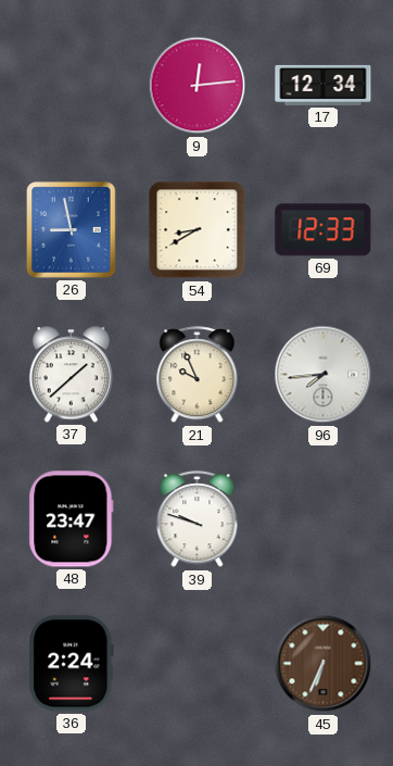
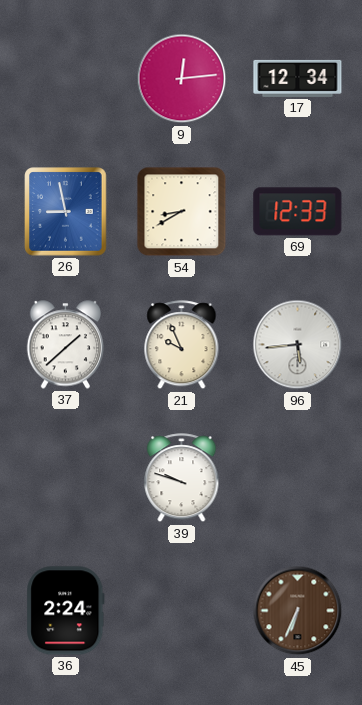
96: 7:44 -> 5:44
48: 23:47 -> none
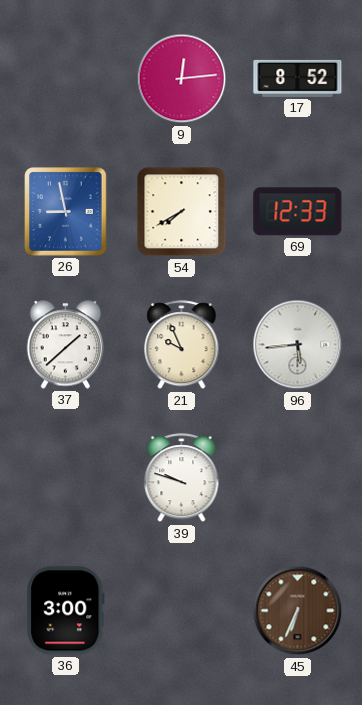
17: 12:34 -> 8:52
54: 8:40 -> 7:40
36: 2:24 -> 3:00
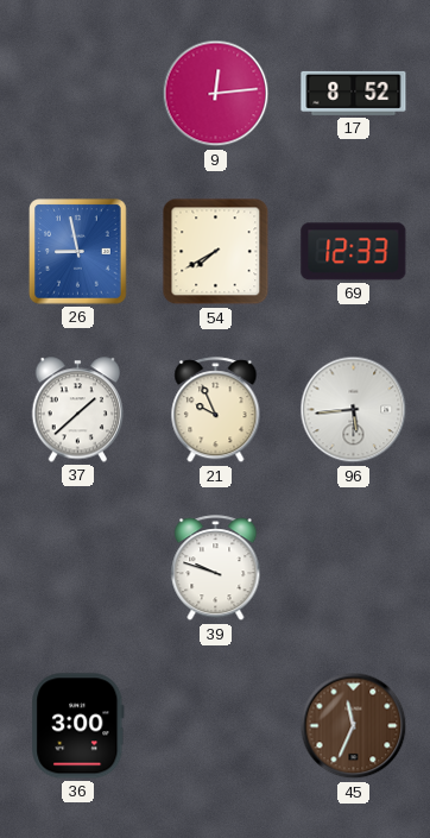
45: 6:34 -> 11:34
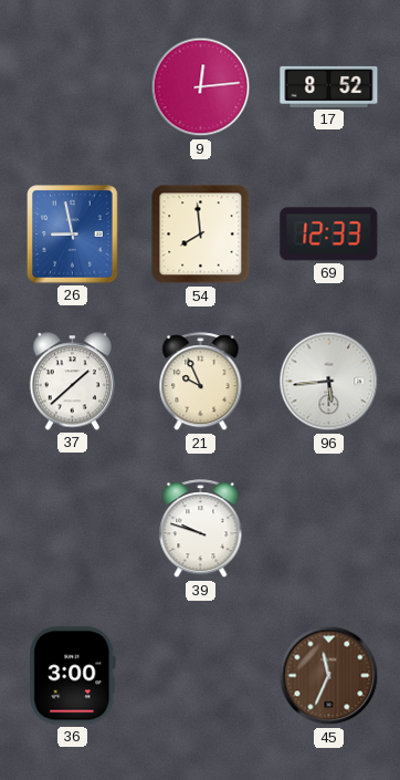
54: 7:40 -> 7:59
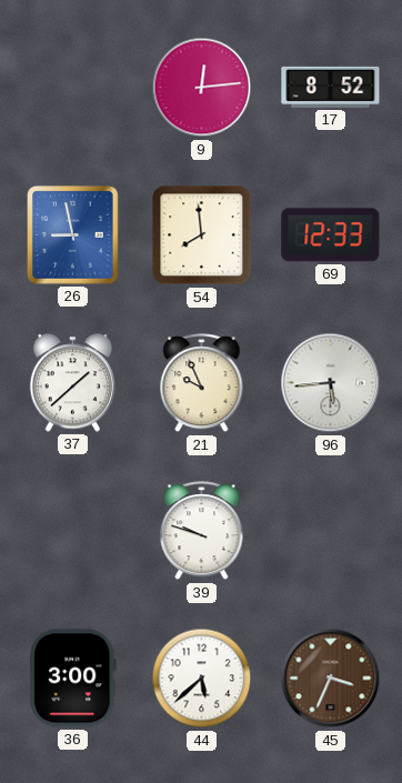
44: none -> 5:38
45: 11:34 -> 3:34
